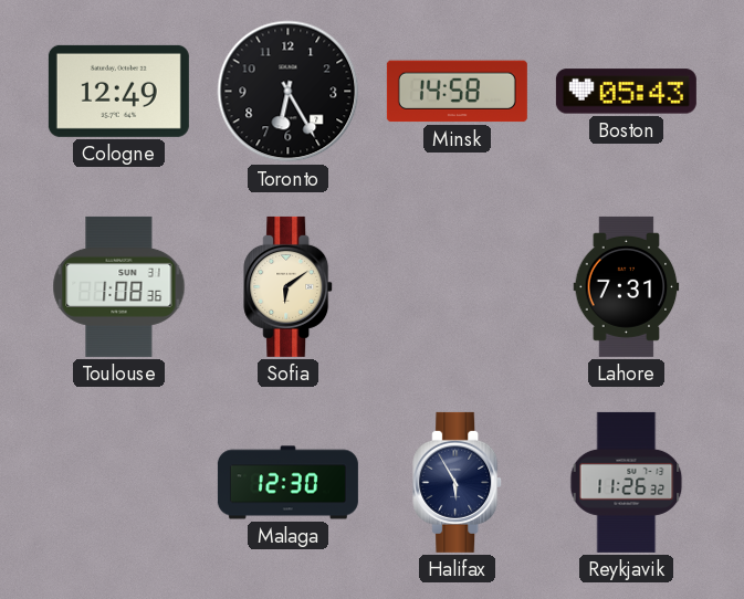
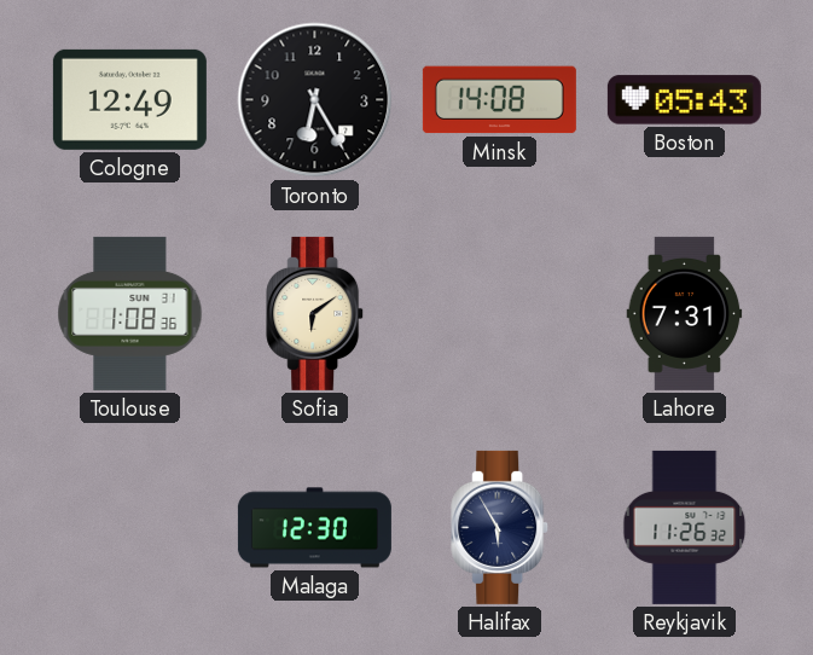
Minsk: 14:58 -> 14:08
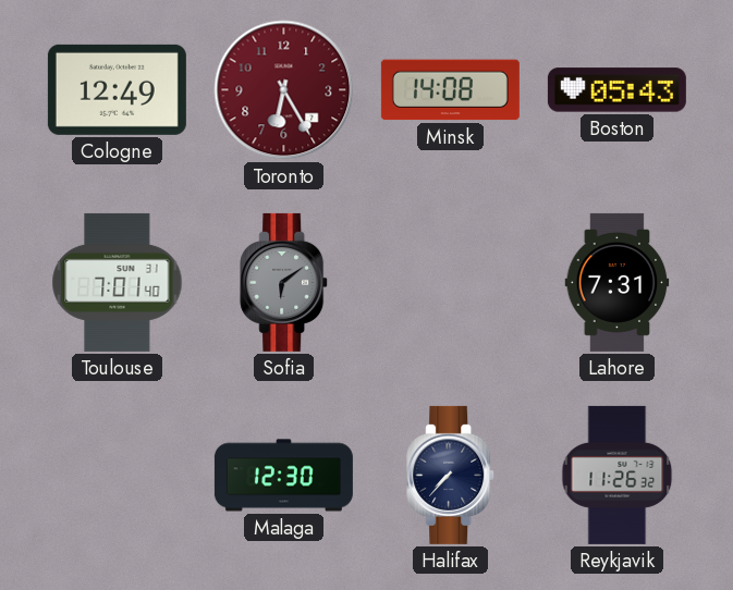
Toronto dial: black -> burgundy
Toulouse: 1:08 -> 7:01
Sofia dial: cream -> grey
Halifax: 5:55 -> 7:37
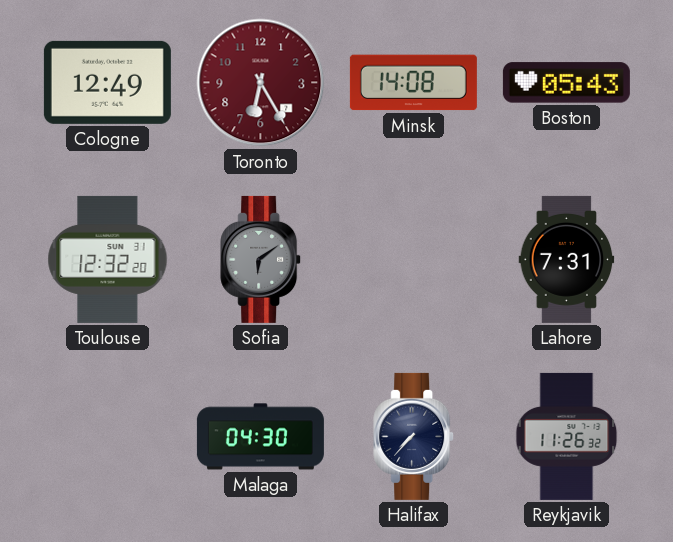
Toulouse: 7:01 -> 12:32
Malaga: 12:30 -> 04:30
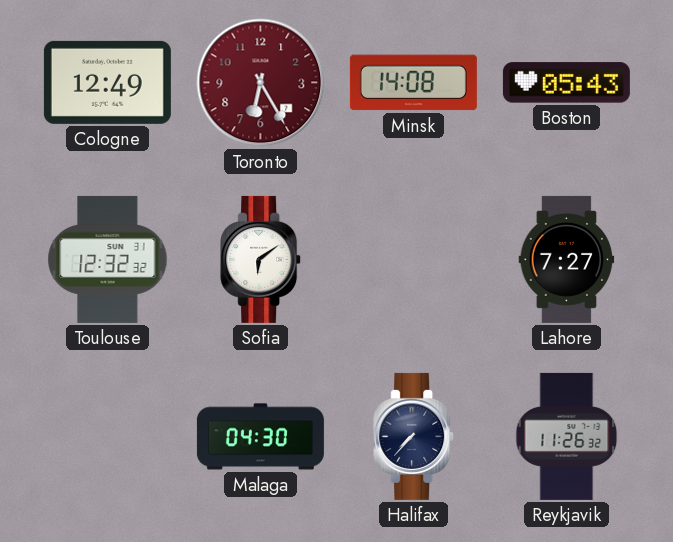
Toulouse: 12:32:20 -> 12:32:32
Sofia dial: grey -> white
Lahore: 7:31 -> 7:27
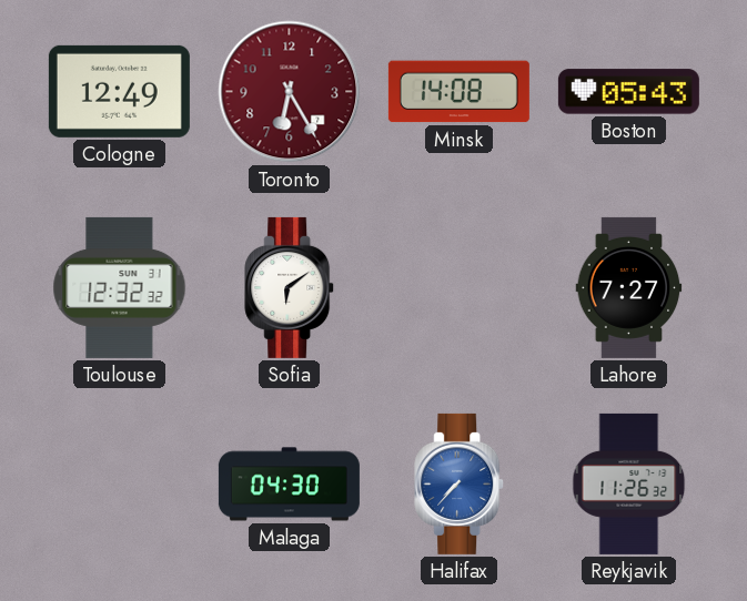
Halifax dial: navy -> blue
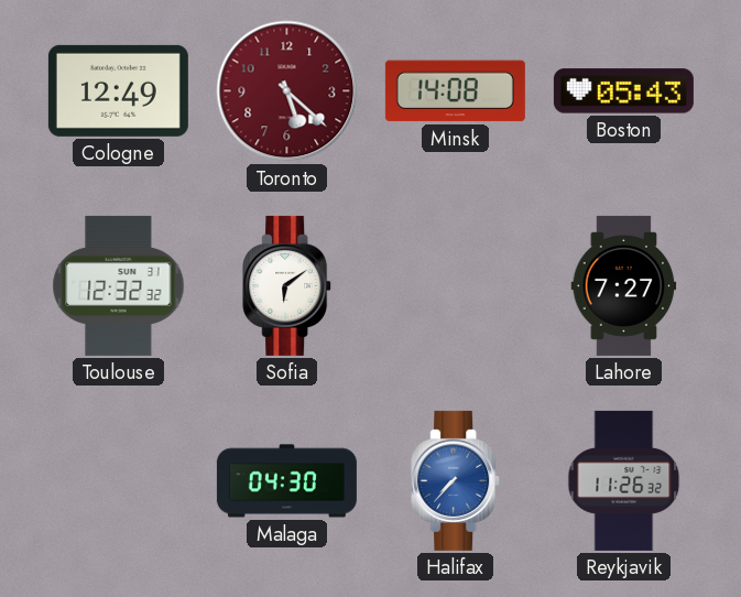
Toronto: 6:25 -> 5:22
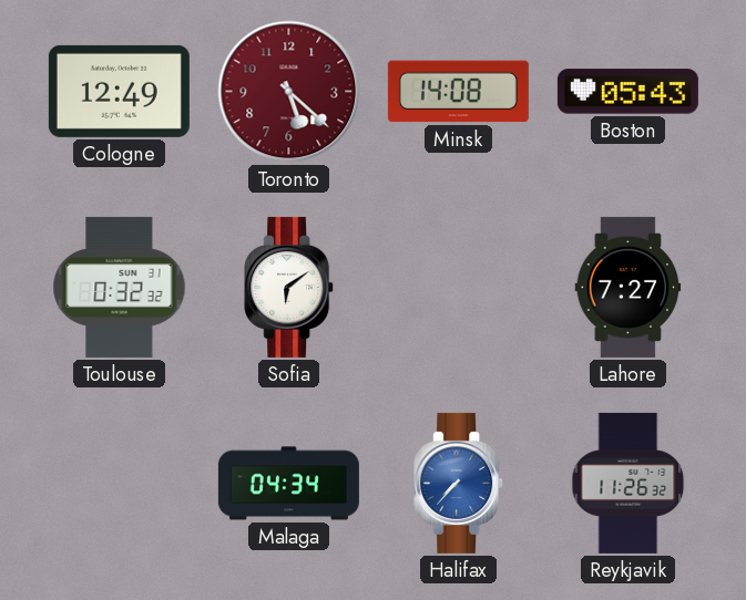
Toulouse: 12:32 -> 0:32
Malaga: 04:30 -> 04:34
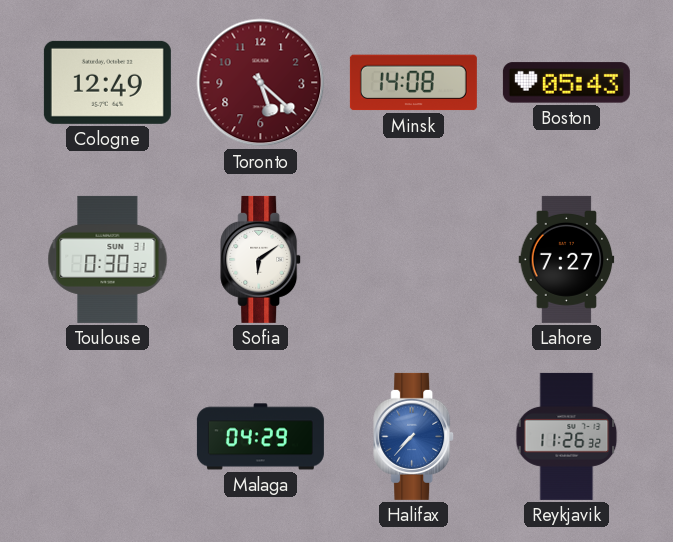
Toulouse: 0:32 -> 0:30
Malaga: 04:34 -> 04:29
